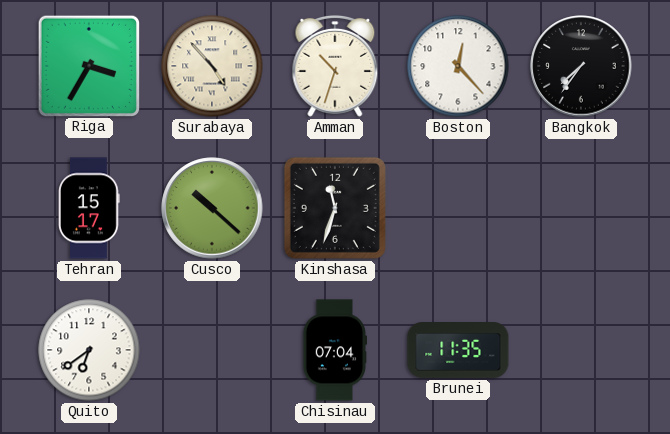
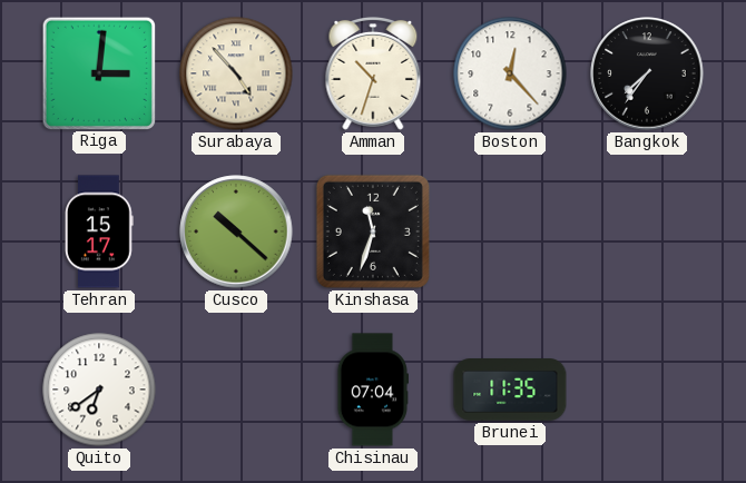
Riga: 3:35 -> 3:01
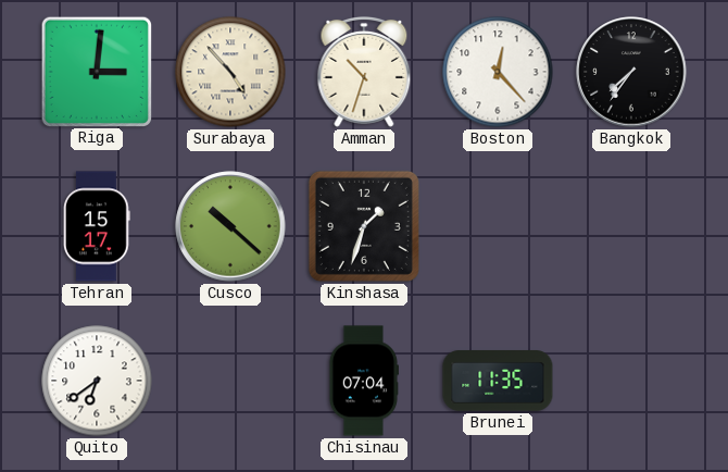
Kinshasa: 11:33 -> 1:33
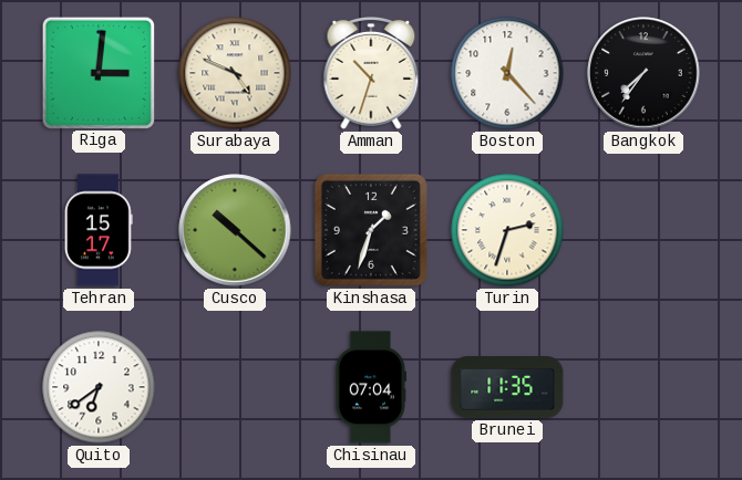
Surabaya: 4:53 -> 4:49
Turin: none -> 2:33
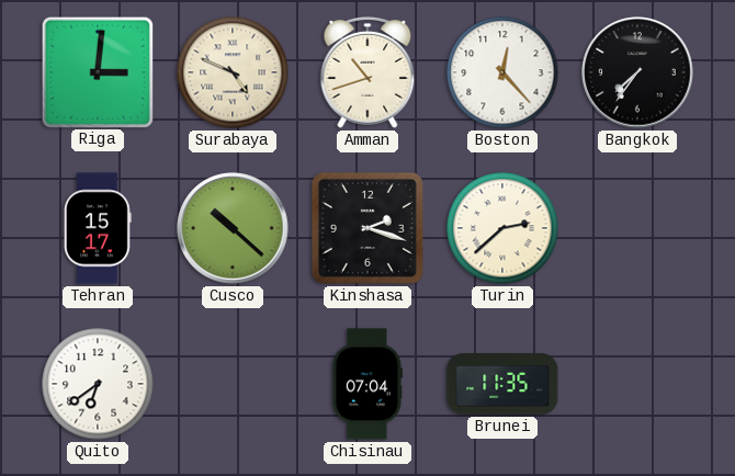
Amman: 10:33 -> 10:42
Kinshasa: 1:33 -> 2:18
Turin: 2:33 -> 2:38
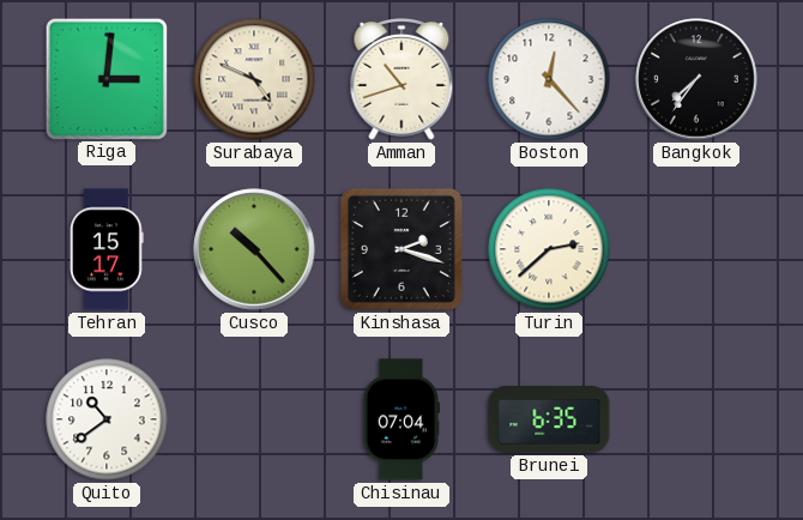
Cusco: 10:22 -> 10:23
Quito: 6:39 -> 10:39
Brunei: 11:35 -> 6:35
